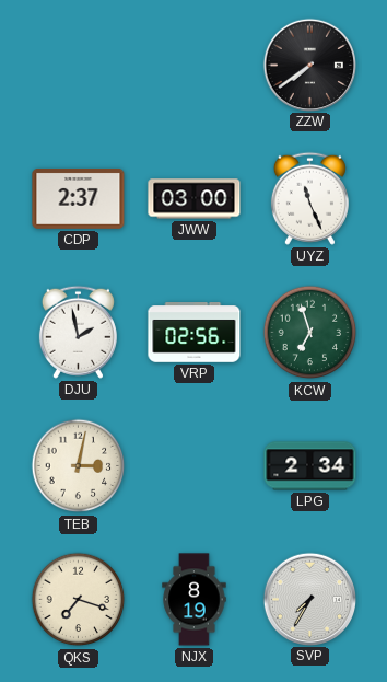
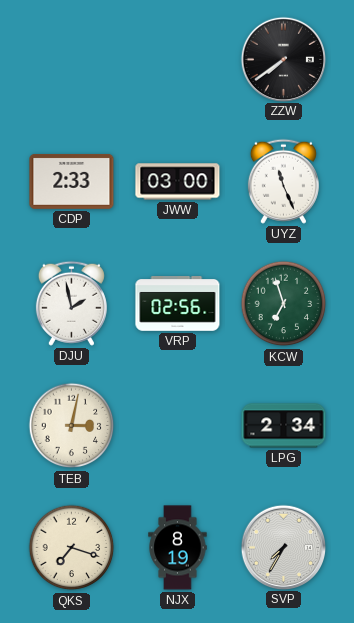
CDP: 2:37 -> 2:33
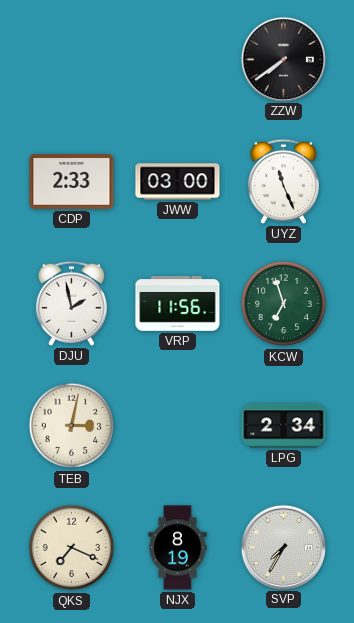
VRP: 02:56 -> 11:56
QKS: 7:18 -> 7:19
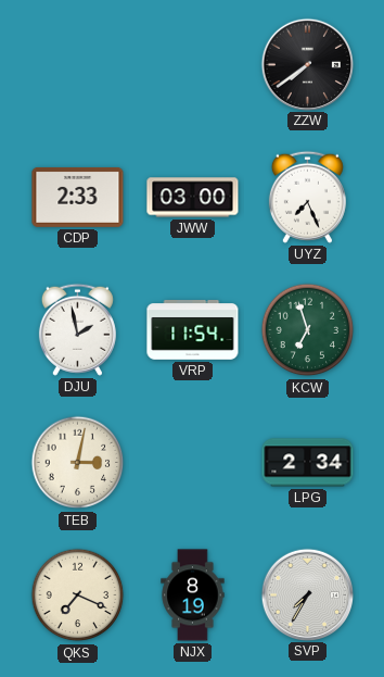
UYZ: 11:26 -> 7:26
VRP: 11:56 -> 11:54
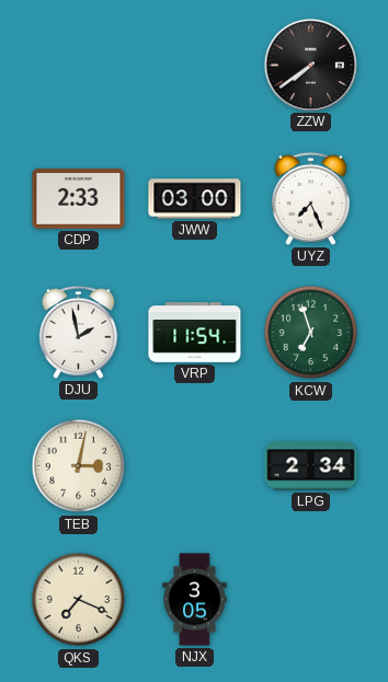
NJX: 8:19 -> 3:05
SVP: 7:35 -> none
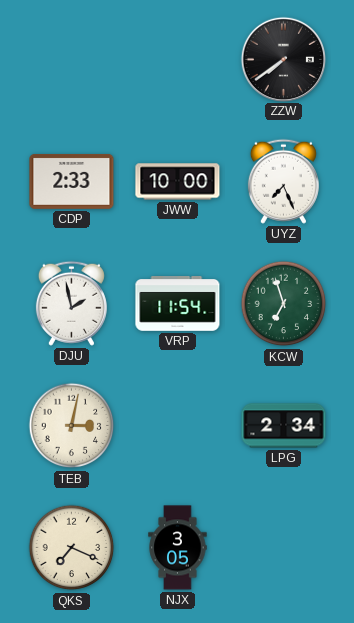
JWW: 03:00 -> 10:00
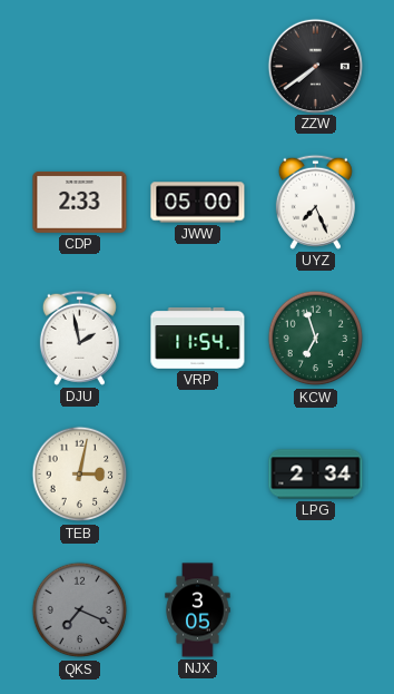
JWW: 10:00 -> 05:00
QKS dial: cream -> grey
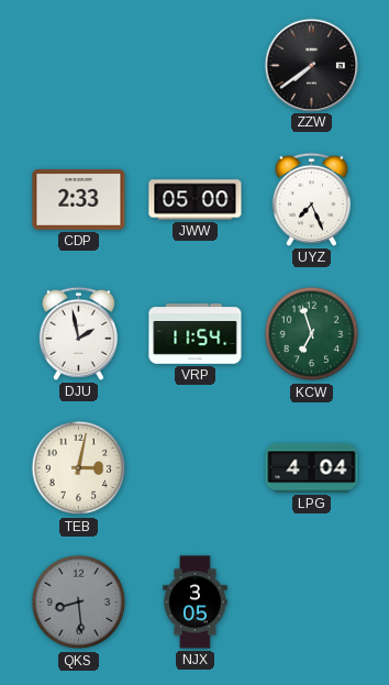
LPG: 2:34 -> 4:04
QKS: 7:19 -> 8:29
